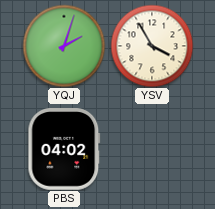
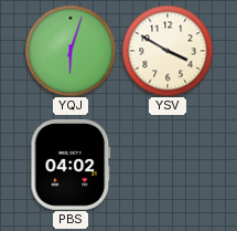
YQJ: 2:03 -> 6:03
YSV: 3:55 -> 3:50
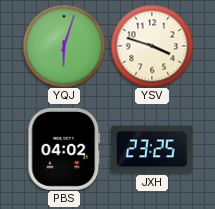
YSV: 3:50 -> 3:48
JXH: none -> 23:25
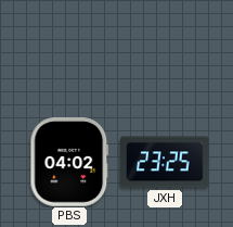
YQJ: 6:03 -> none
YSV: 3:48 -> none
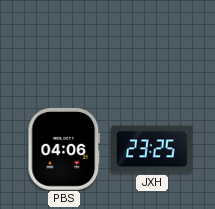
PBS: 04:02 -> 04:06
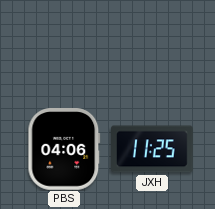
JXH: 23:25 -> 11:25
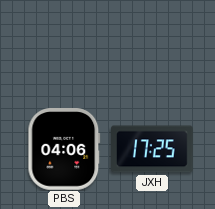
JXH: 11:25 -> 17:25
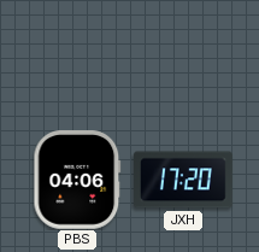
JXH: 17:25 -> 17:20
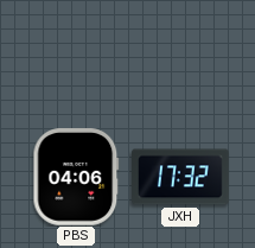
JXH: 17:20 -> 17:32
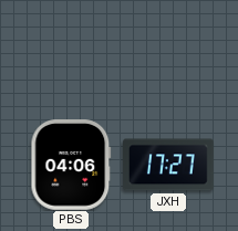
JXH: 17:32 -> 17:27
